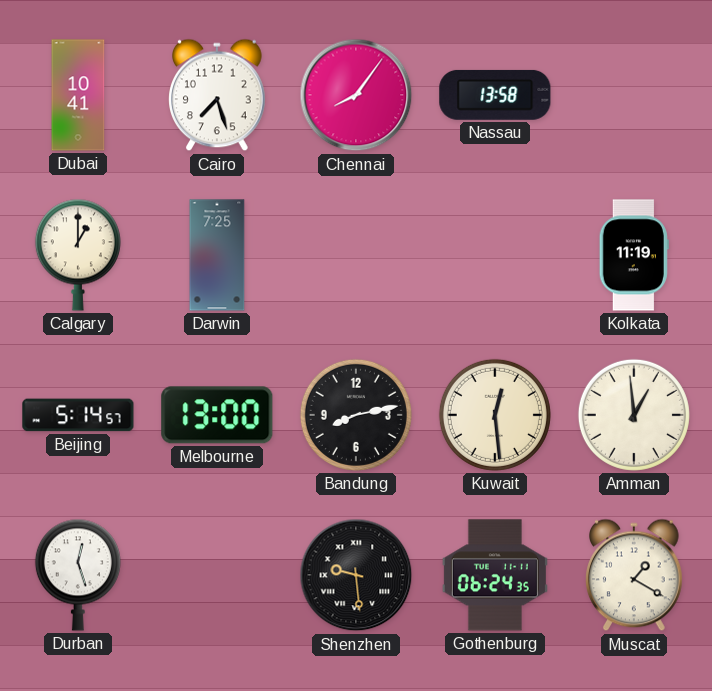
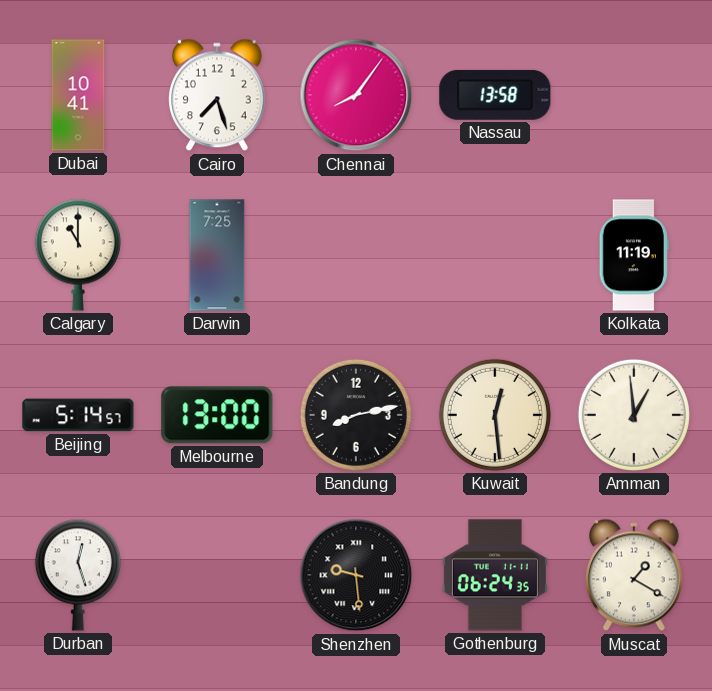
Calgary: 1:00 -> 11:00
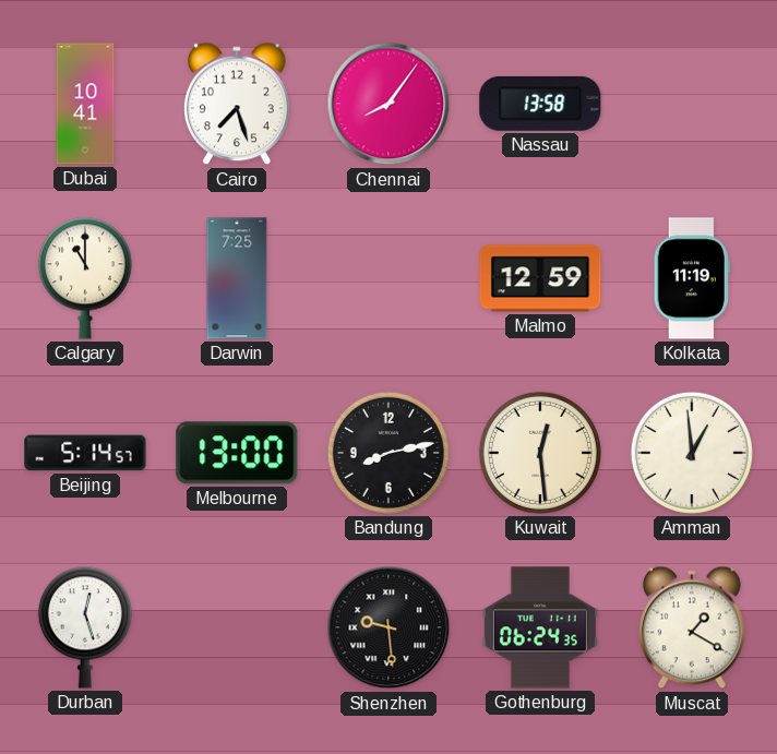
Malmo: none -> 12:59
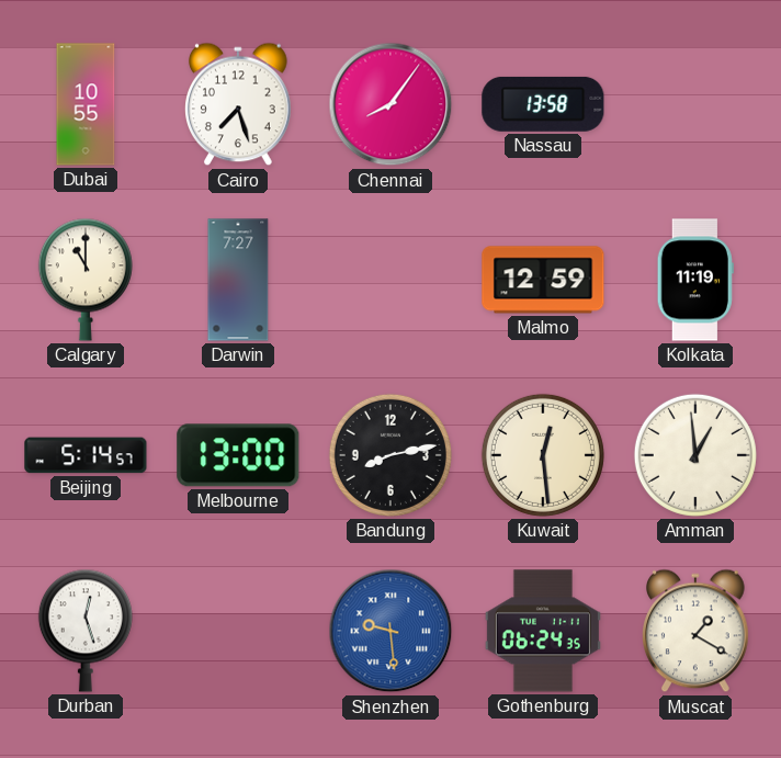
Dubai: 10:41 -> 10:55
Darwin: 7:25 -> 7:27
Shenzhen dial: black -> blue
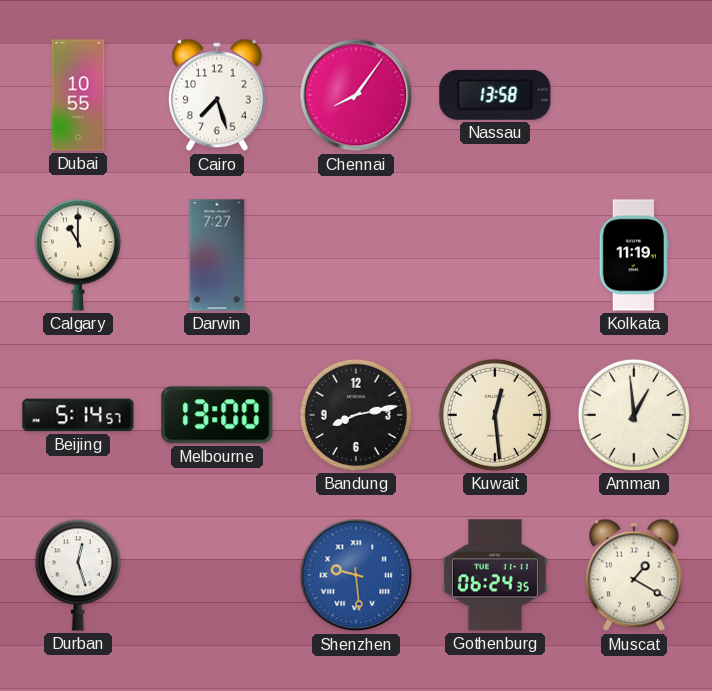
Malmo: 12:59 -> none
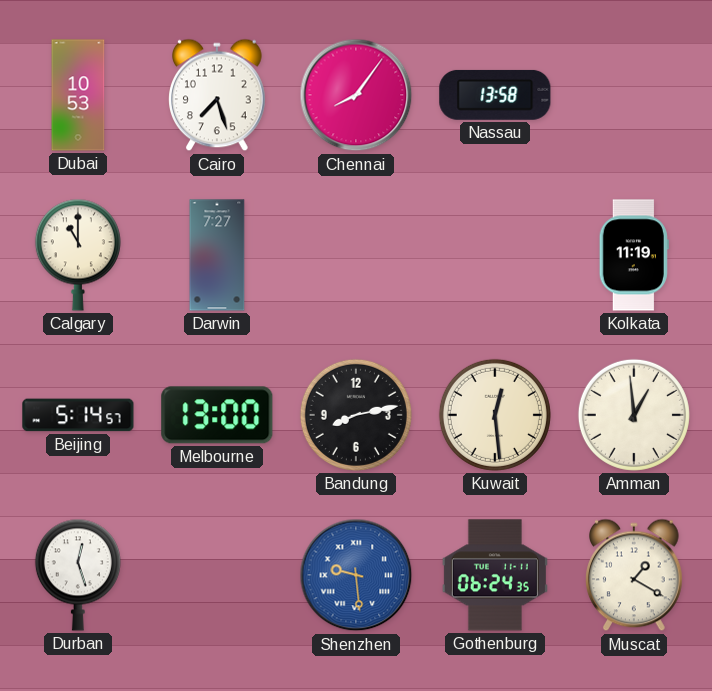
Dubai: 10:55 -> 10:53
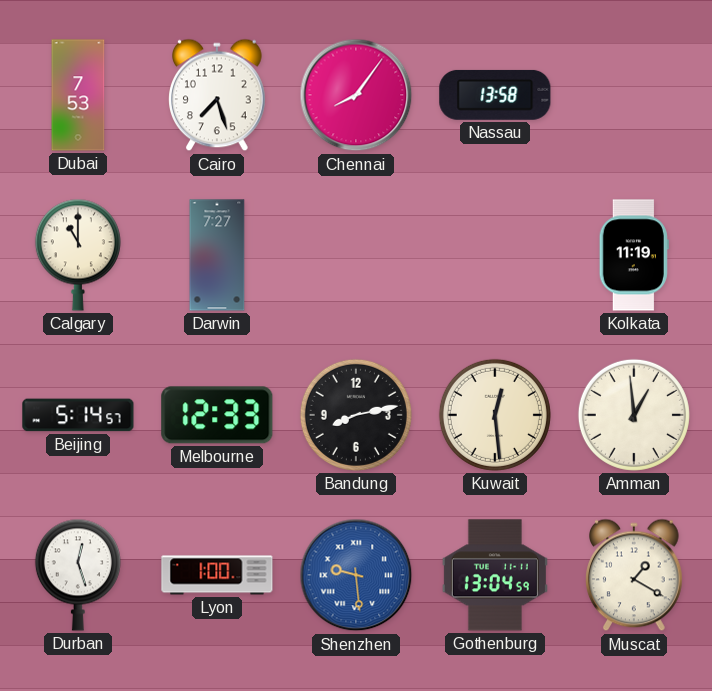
Dubai: 10:53 -> 7:53
Melbourne: 13:00 -> 12:33
Lyon: none -> 1:00
Gothenburg: 06:24 -> 13:04
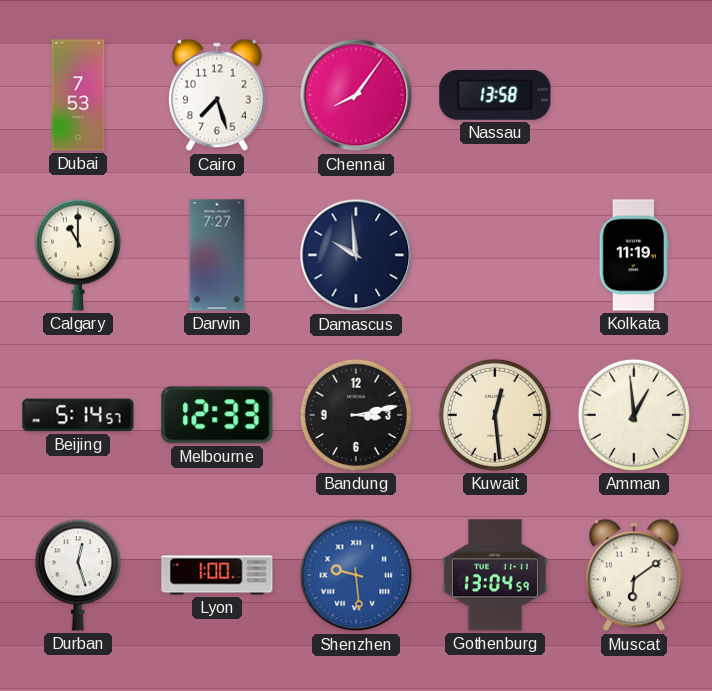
Damascus: none -> 9:59
Bandung: 8:13 -> 3:13
Muscat: 1:20 -> 6:09
